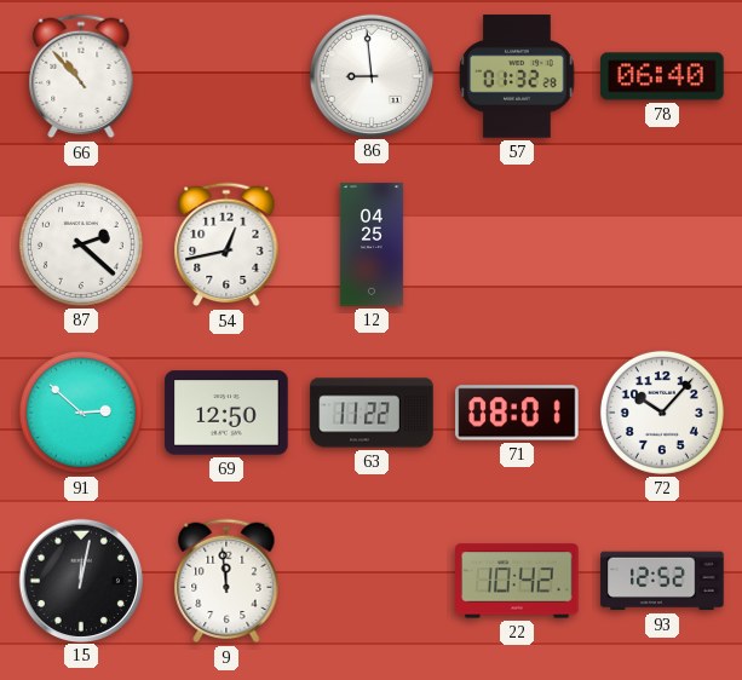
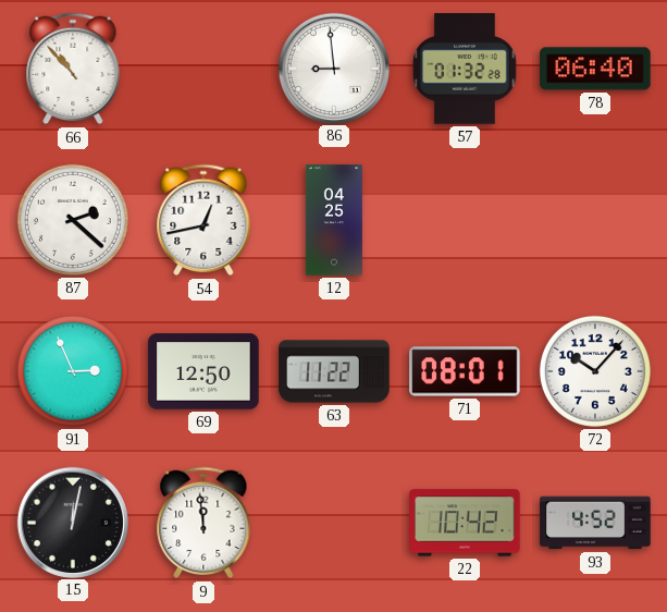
91: 2:52 -> 2:56
93: 12:52 -> 4:52
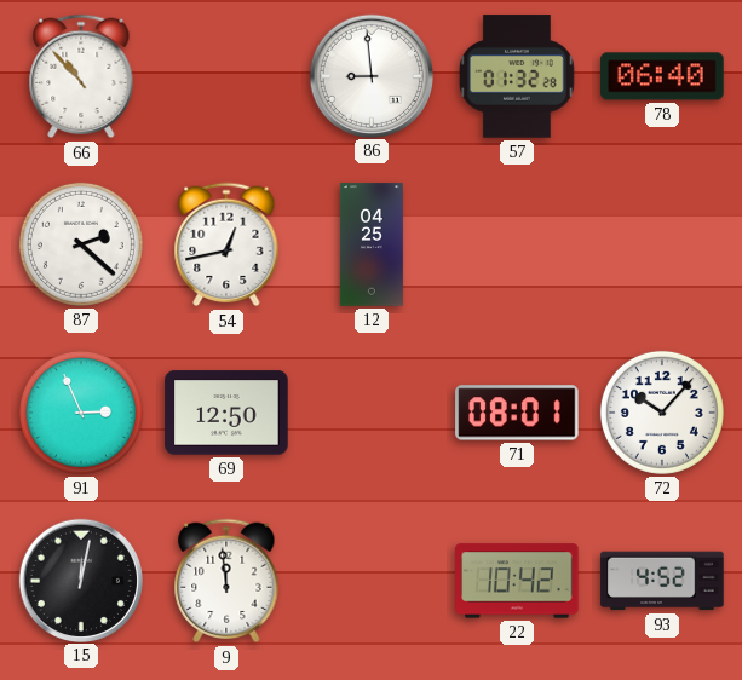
63: 11:22 -> none
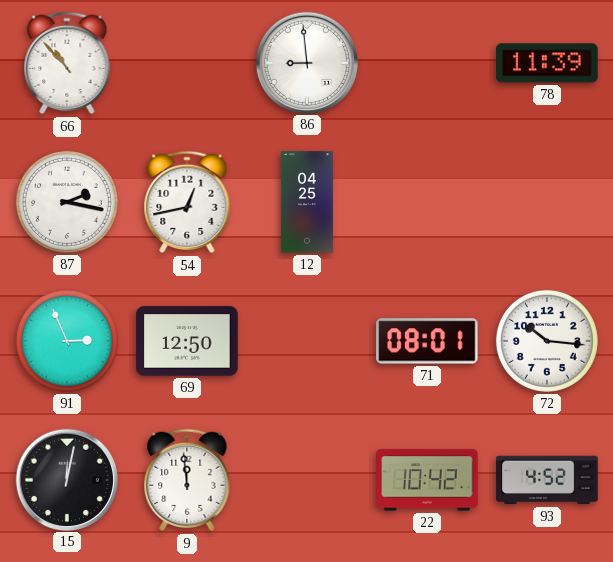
57: 01:32 -> none
78: 06:40 -> 11:39
87: 2:22 -> 2:17
72: 10:07 -> 10:16
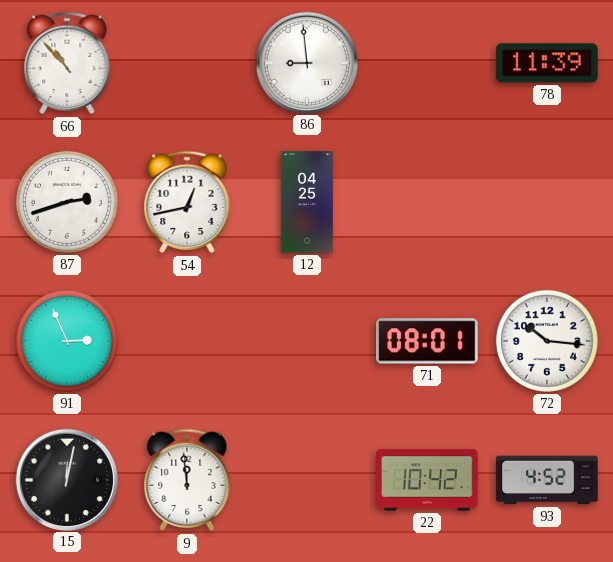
87: 2:17 -> 2:42
69: 12:50 -> none
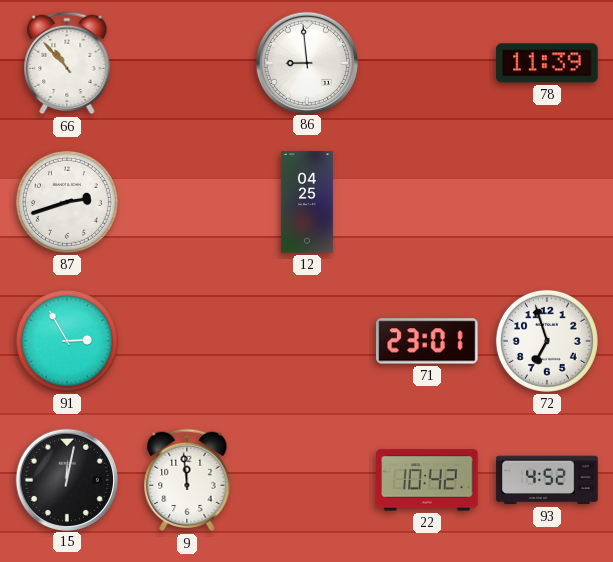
54: 12:43 -> none
91: 2:56 -> 2:55
71: 08:01 -> 23:01
72: 10:16 -> 6:57
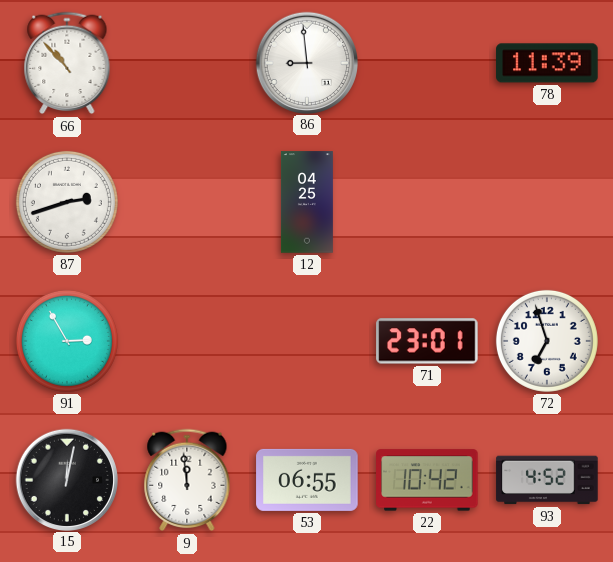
53: none -> 06:55
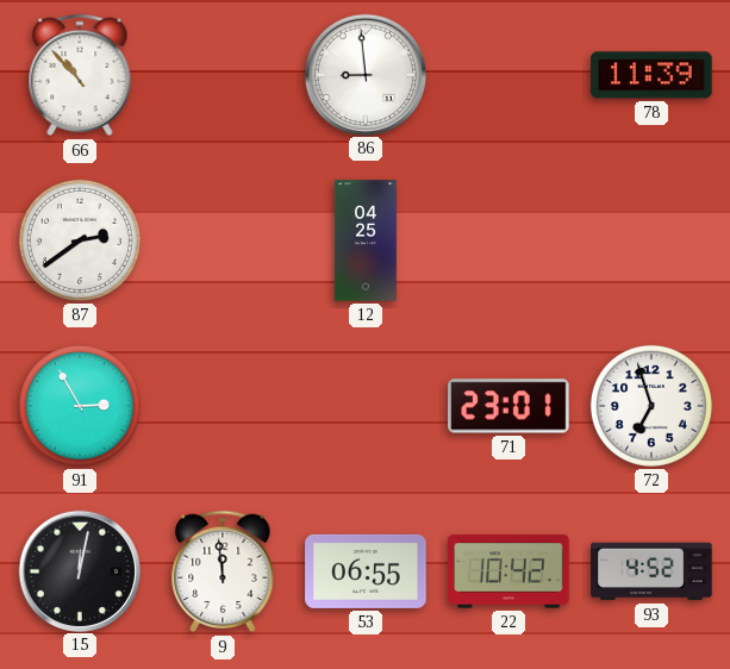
87: 2:42 -> 2:39
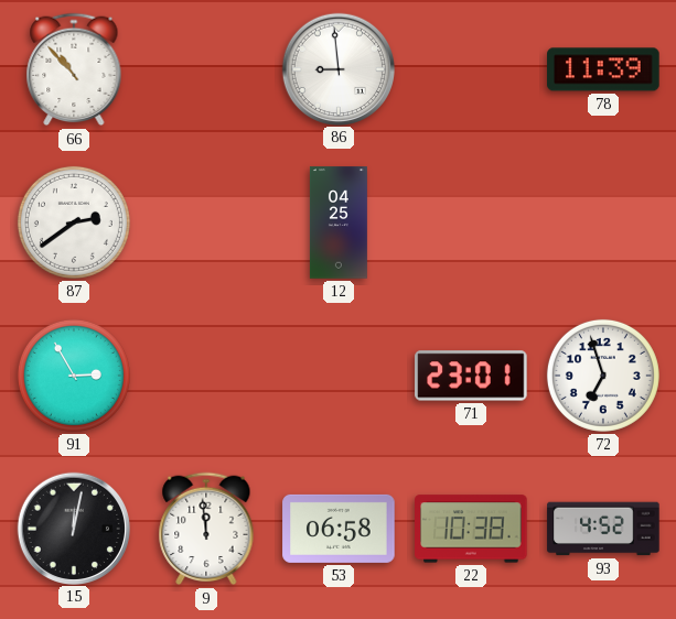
53: 06:55 -> 06:58
22: 10:42 -> 10:38
